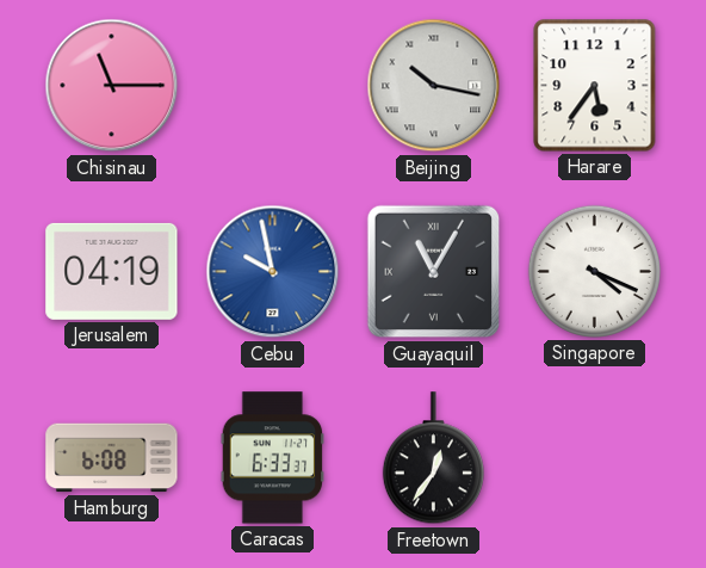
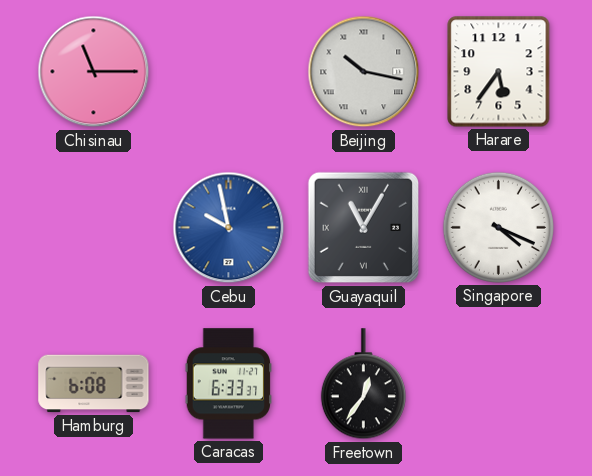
Jerusalem: 04:19 -> none
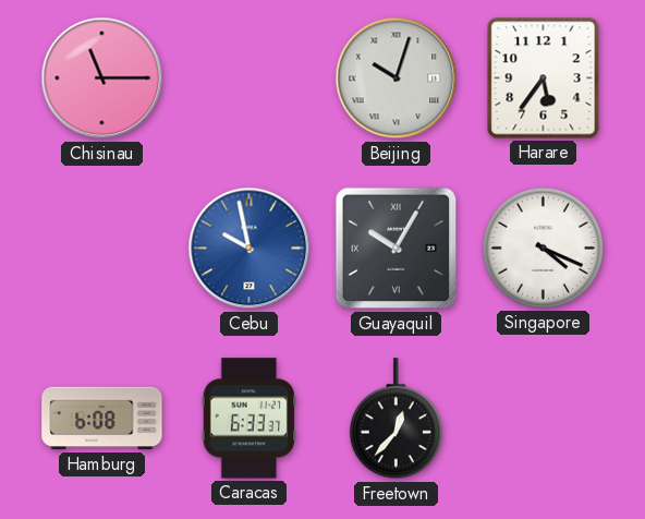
Beijing: 10:17 -> 10:03
Guayaquil: 11:05 -> 10:05
Freetown: 12:36 -> 12:37
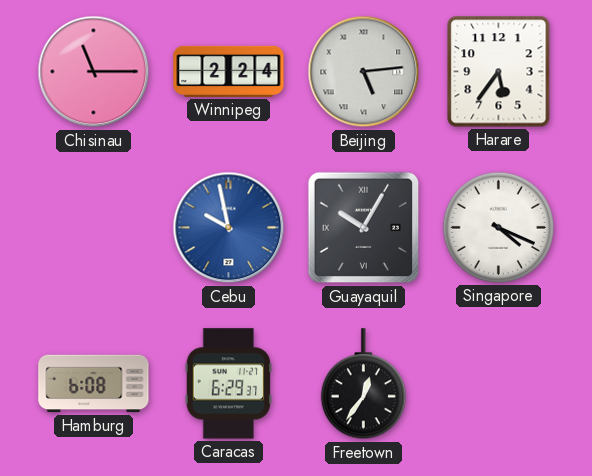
Winnipeg: none -> 2:24
Beijing: 10:03 -> 5:14
Caracas: 6:33 -> 6:29
Freetown: 12:37 -> 12:36
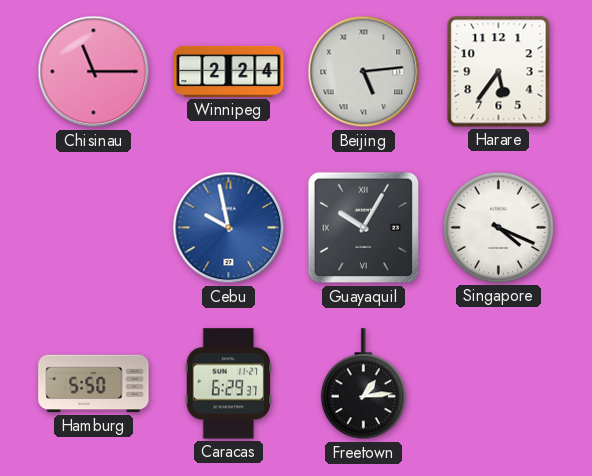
Hamburg: 6:08 -> 5:50
Freetown: 12:36 -> 1:14
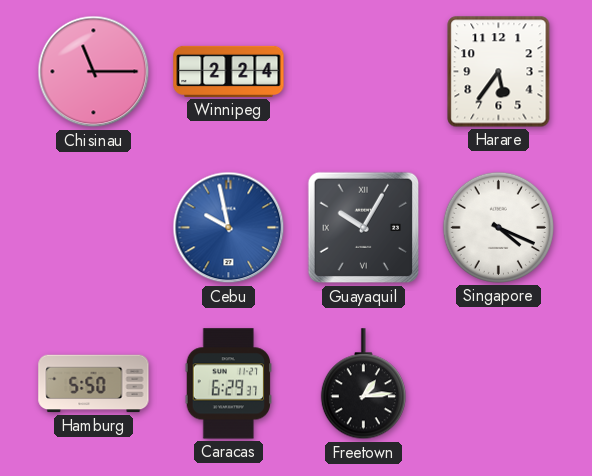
Beijing: 5:14 -> none
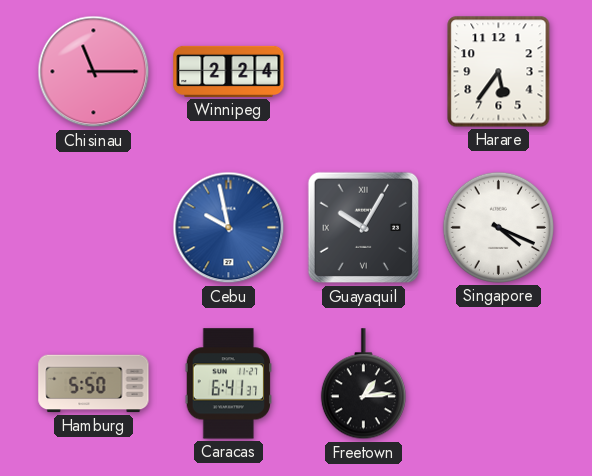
Caracas: 6:29 -> 6:41
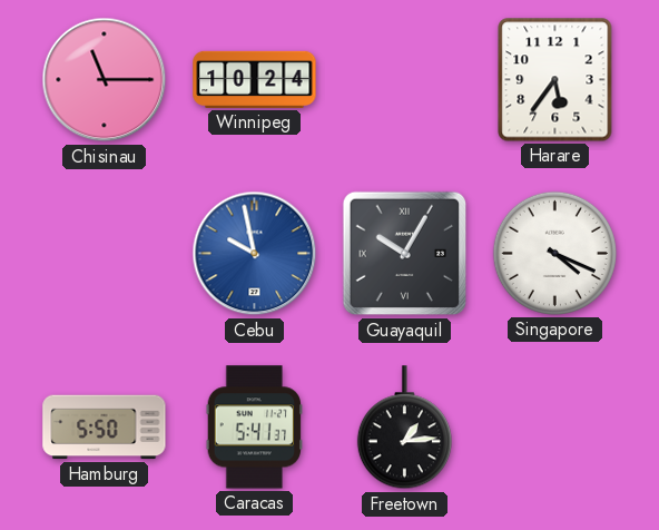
Winnipeg: 2:24 -> 10:24
Caracas: 6:41 -> 5:41
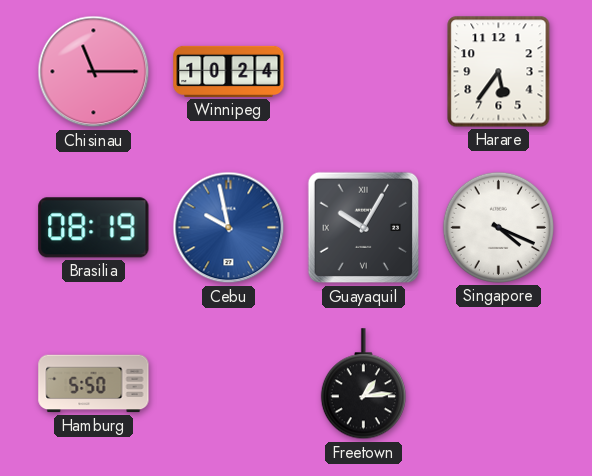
Brasilia: none -> 08:19
Caracas: 5:41 -> none
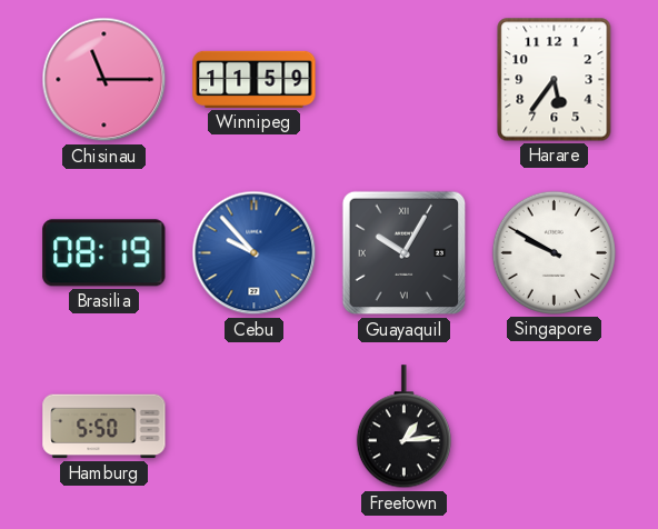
Winnipeg: 10:24 -> 11:59
Cebu: 9:58 -> 9:53
Singapore: 4:19 -> 9:50
